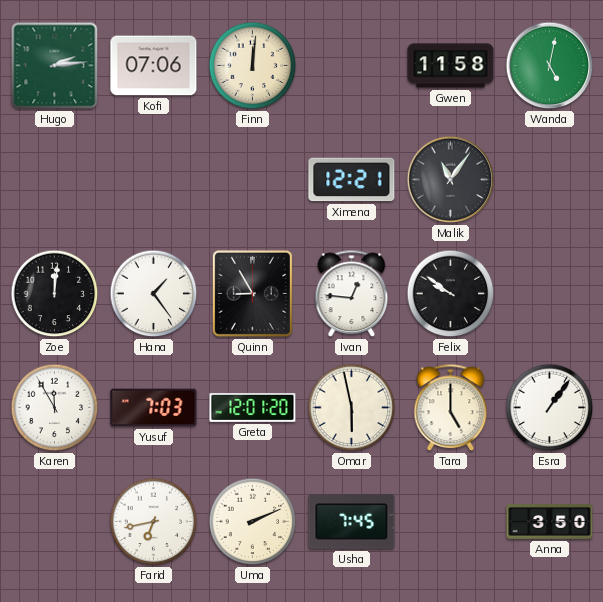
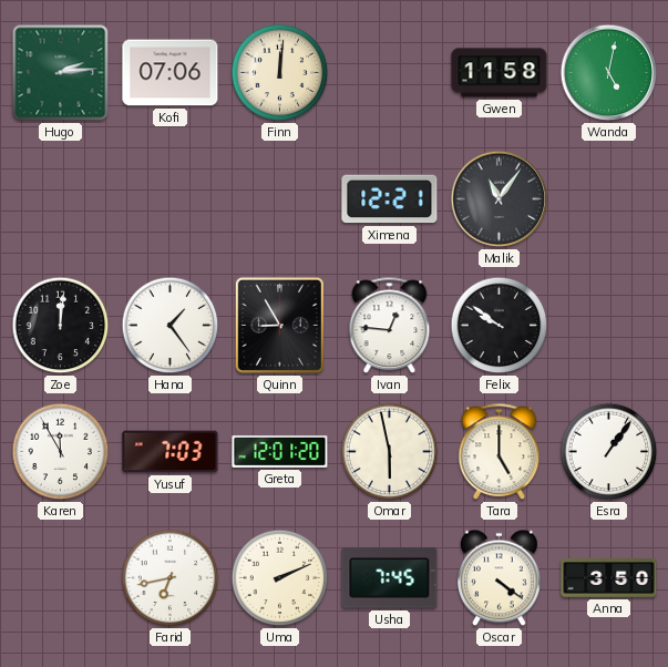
Oscar: none -> 4:21
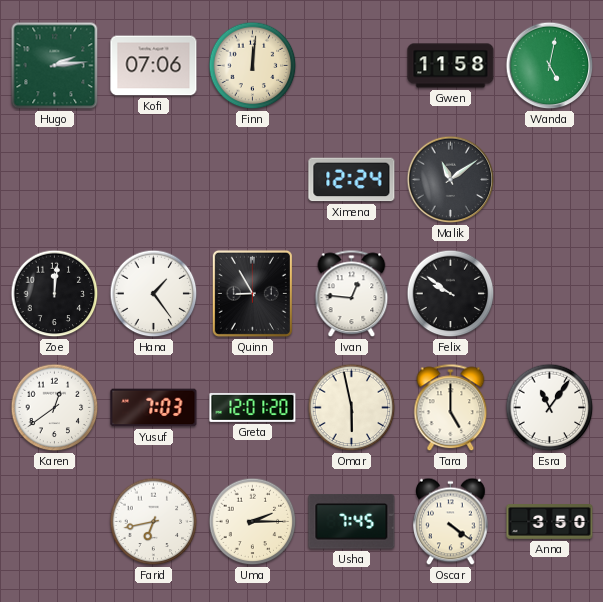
Ximena: 12:21 -> 12:24
Malik: 11:06 -> 11:09
Karen: 11:55 -> 12:39
Esra: 1:06 -> 11:06
Uma: 2:11 -> 2:15
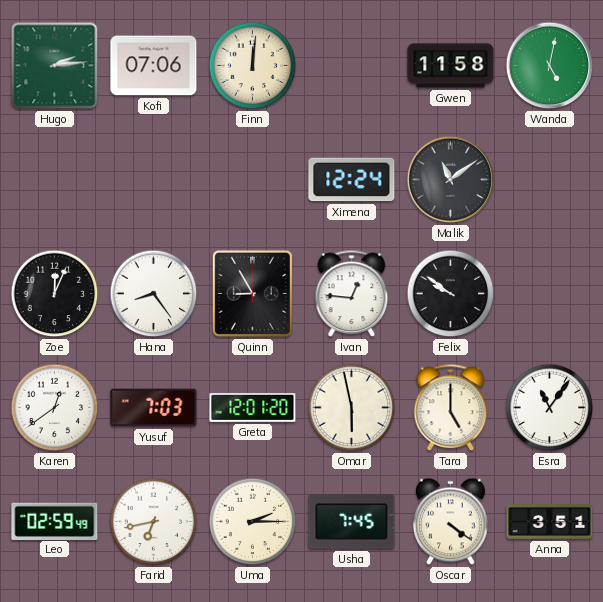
Zoe: 12:01 -> 12:04
Hana: 1:24 -> 8:24
Leo: none -> 02:59
Anna: 3:50 -> 3:51
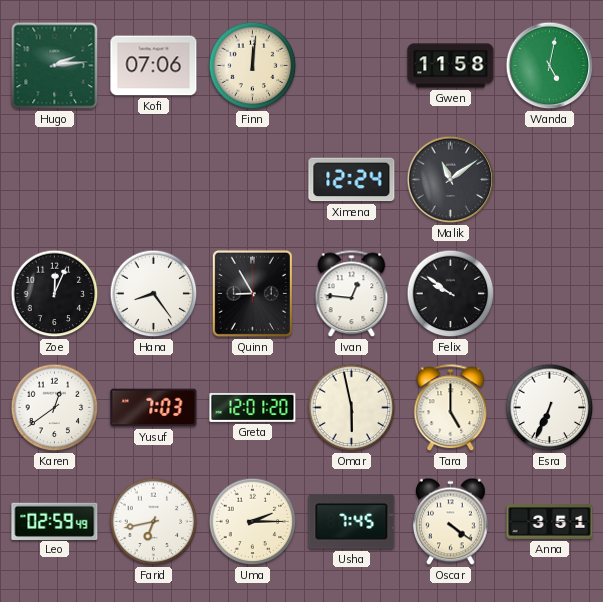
Esra: 11:06 -> 6:34
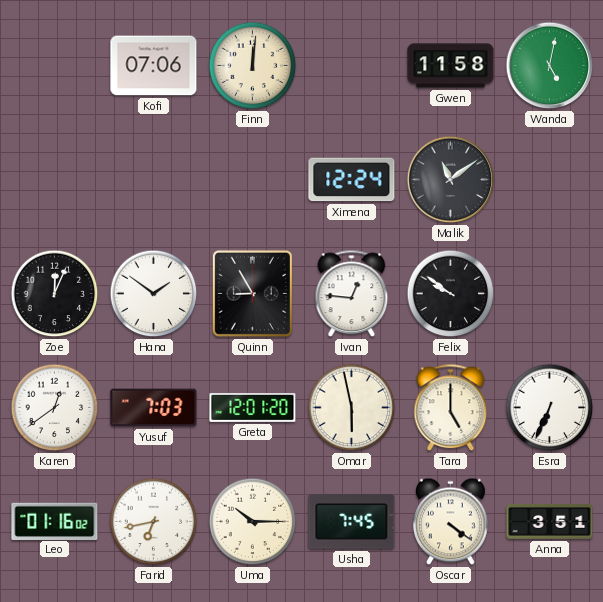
Hugo: 2:14 -> none
Hana: 8:24 -> 1:51
Leo: 02:59 -> 01:16
Uma: 2:15 -> 10:15
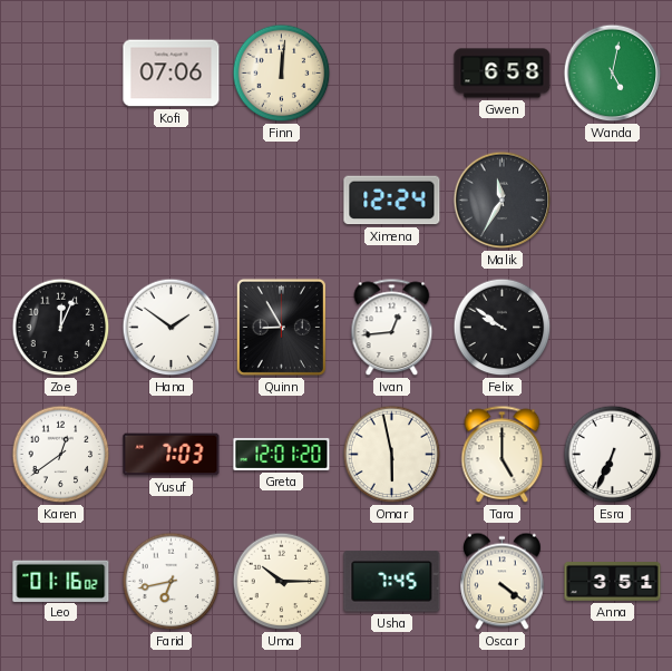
Gwen: 11:58 -> 6:58
Malik: 11:09 -> 11:35
Ivan: 12:46 -> 12:44
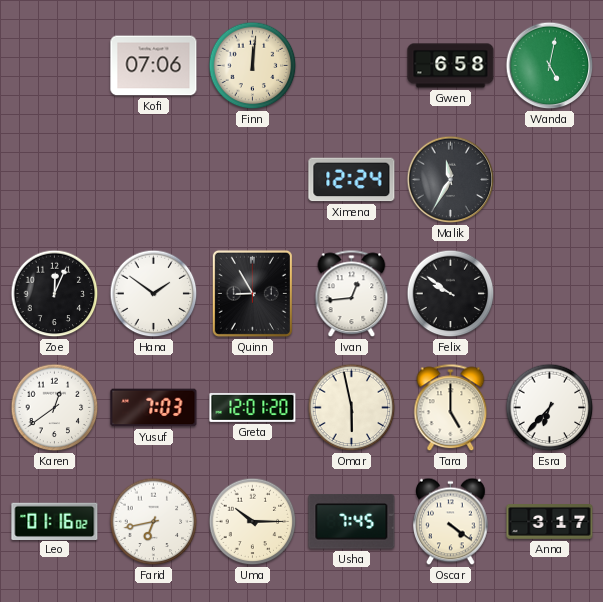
Esra: 6:34 -> 6:37
Anna: 3:51 -> 3:17
